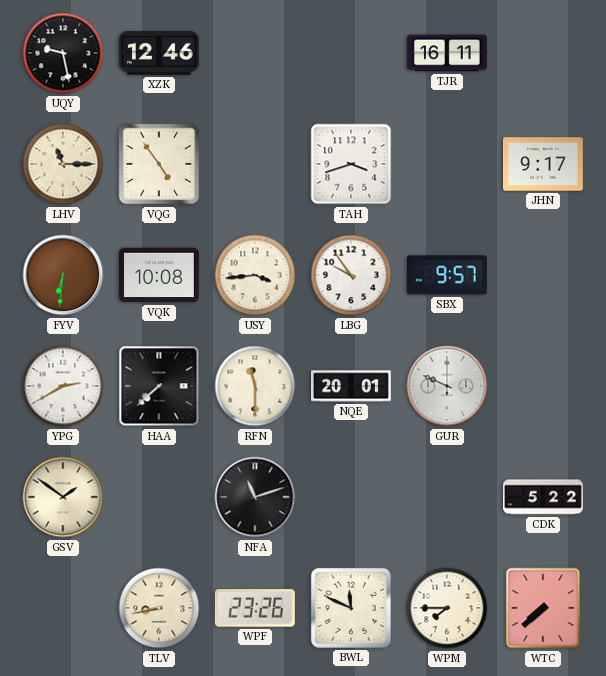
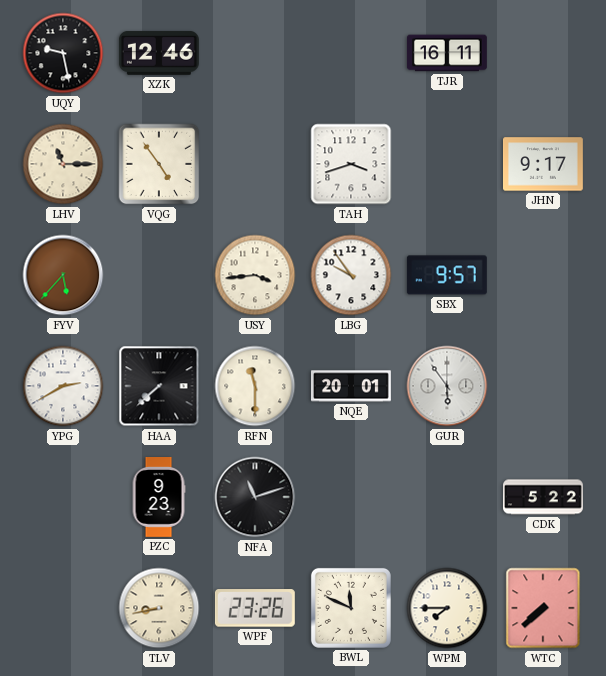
FYV: 6:31 -> 5:37
VQK: 10:08 -> none
GUR: 9:49 -> 5:54
GSV: 1:51 -> none
PZC: none -> 9:23
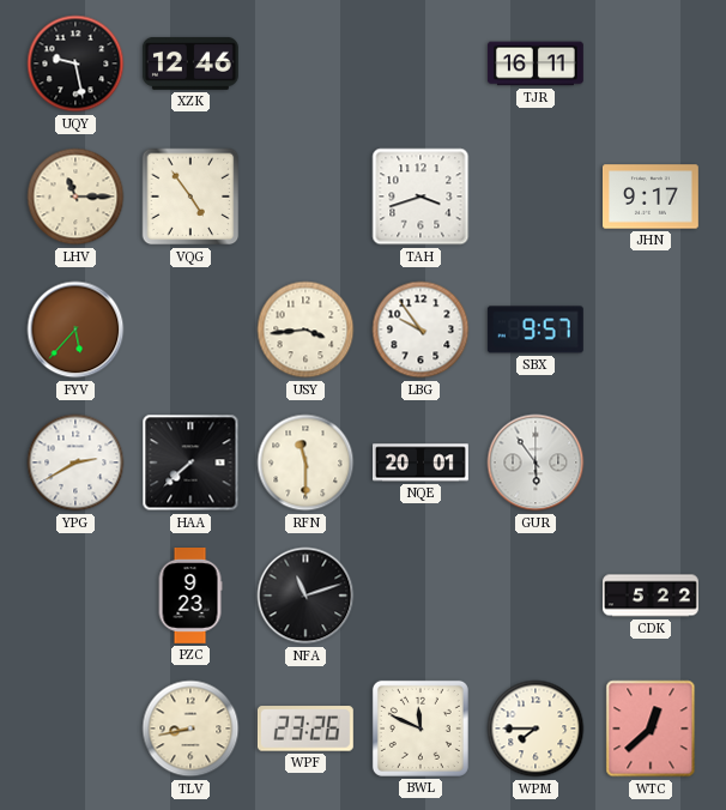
WTC: 7:38 -> 12:38
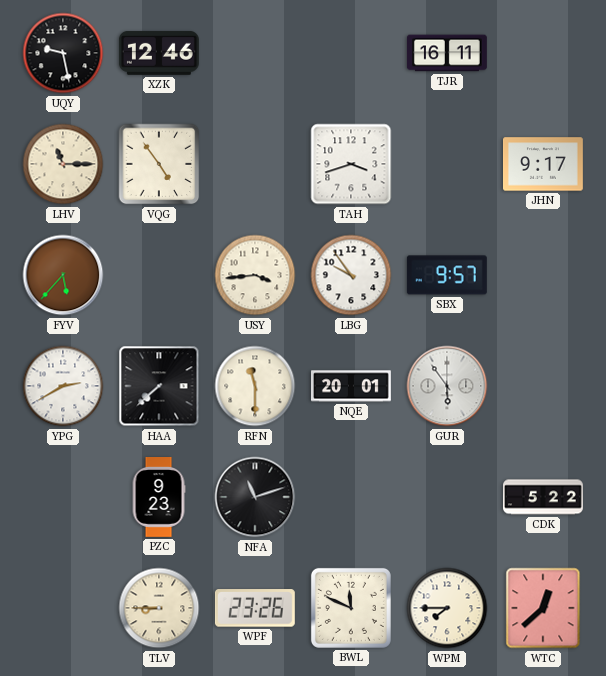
TLV: 8:43 -> 8:45
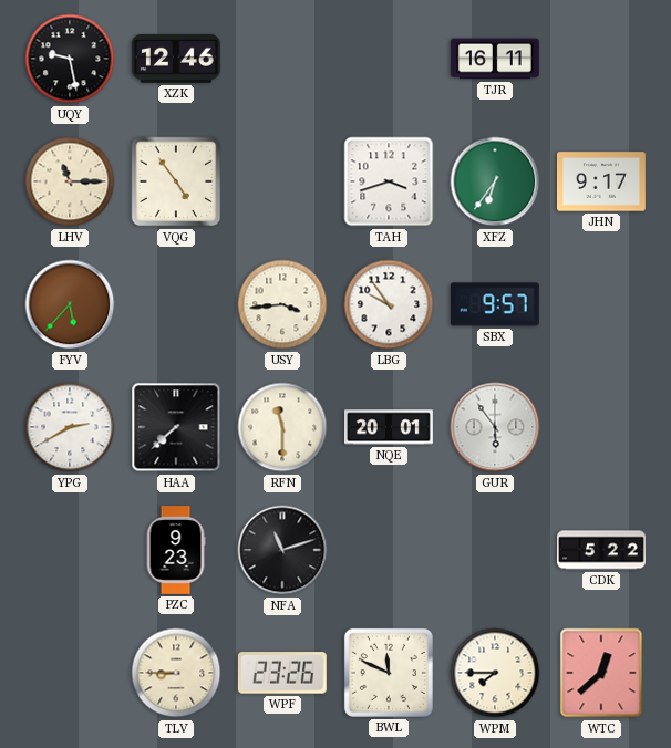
XFZ: none -> 6:36
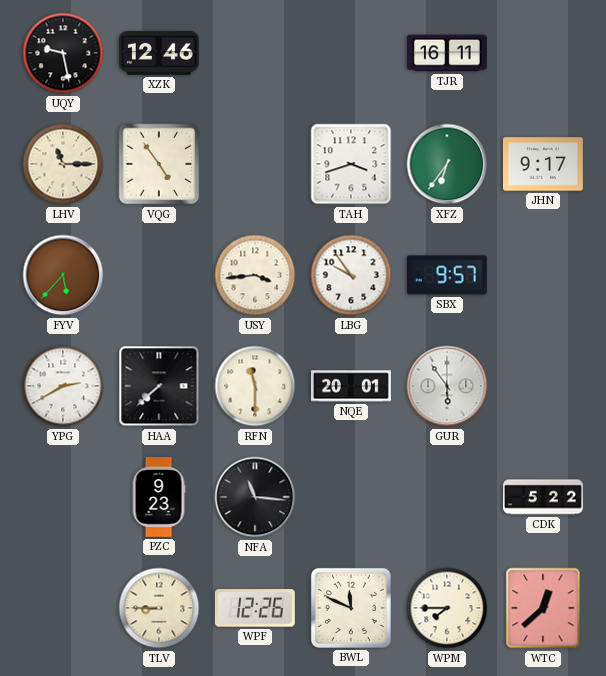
NFA: 11:12 -> 11:16
WPF: 23:26 -> 12:26
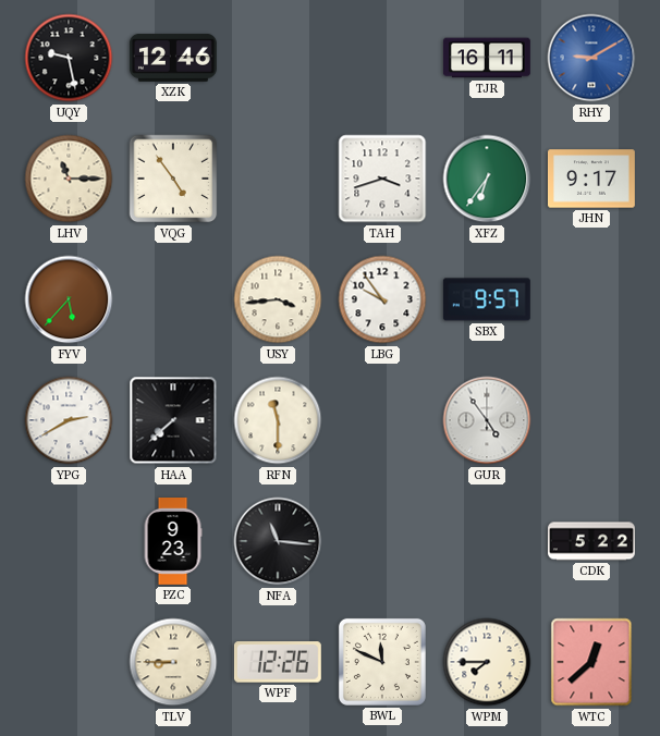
RHY: none -> 9:10
NQE: 20:01 -> none
GUR: 5:54 -> 4:54
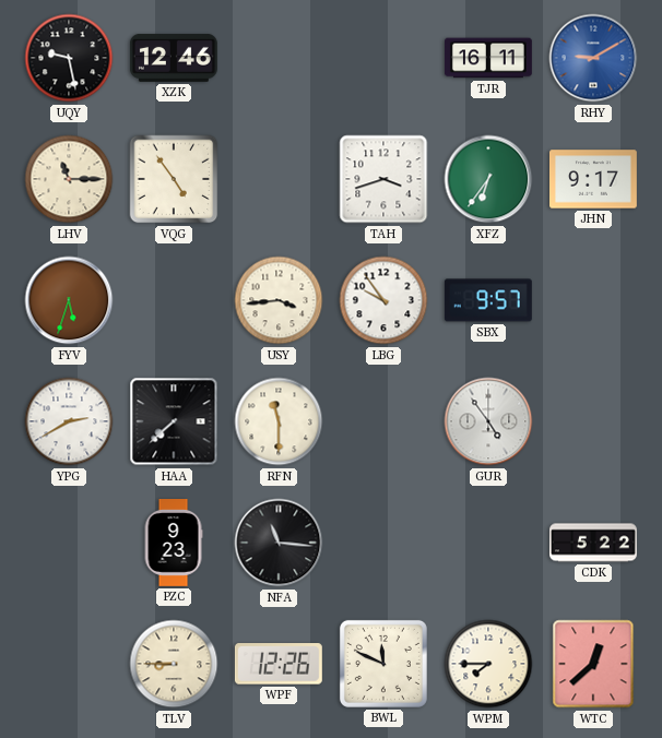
FYV: 5:37 -> 5:33
